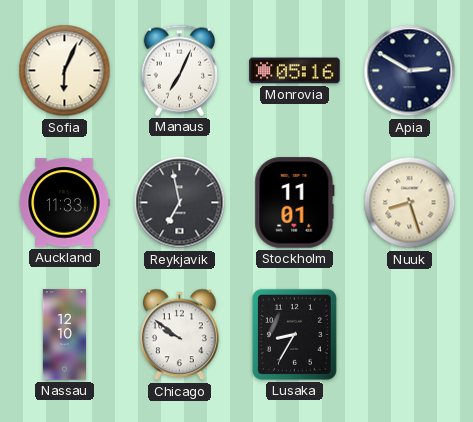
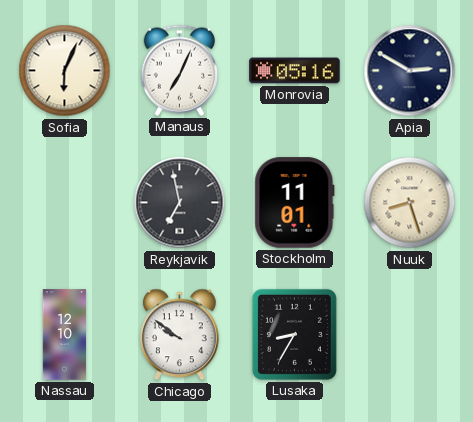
Auckland: 11:33 -> none
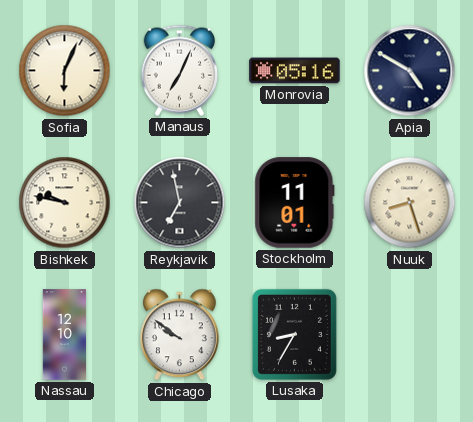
Apia: 2:50 -> 4:50
Bishkek: none -> 9:47
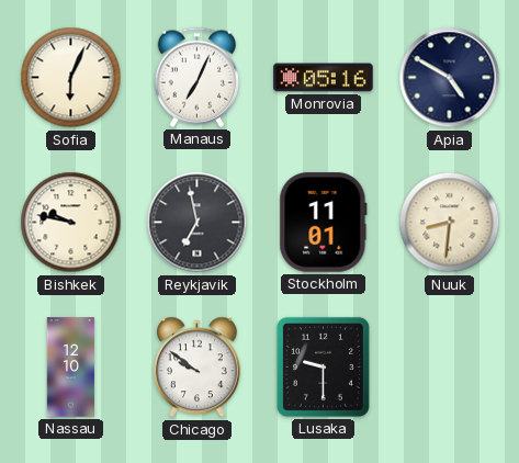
Nuuk: 8:27 -> 8:31
Lusaka: 8:35 -> 9:30
